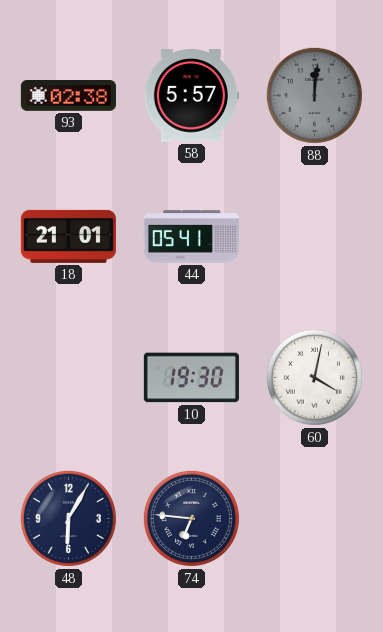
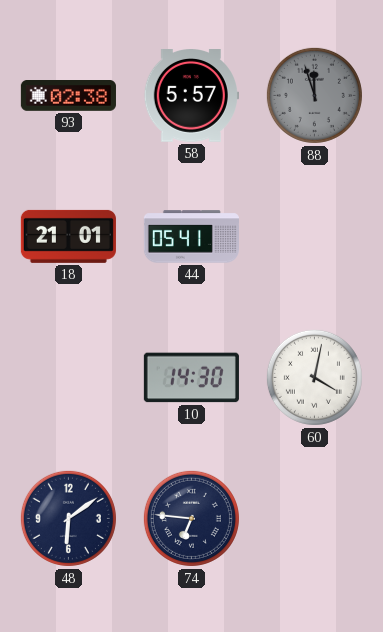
88: 12:01 -> 11:57
10: 19:30 -> 14:30
48: 6:05 -> 6:09
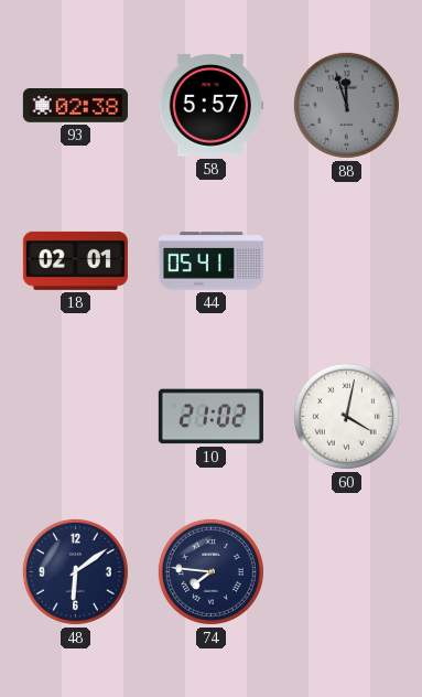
18: 21:01 -> 02:01
10: 14:30 -> 21:02
74: 6:46 -> 7:46
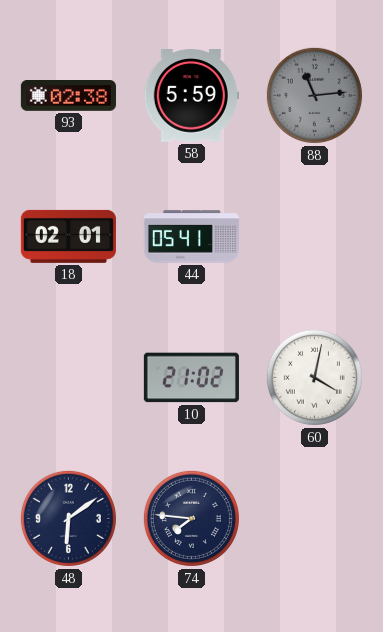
58: 5:57 -> 5:59
88: 11:57 -> 11:14
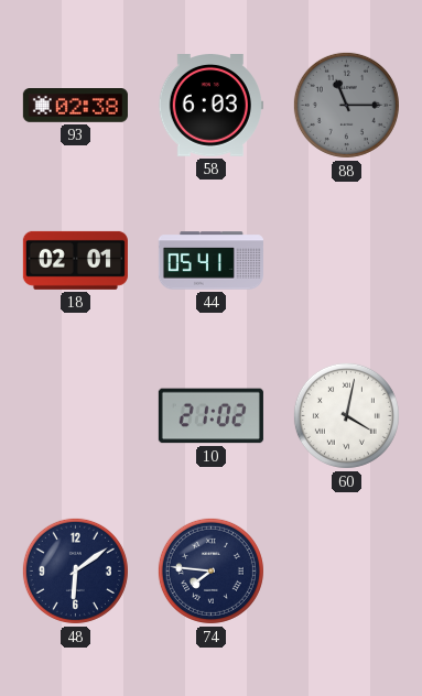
58: 5:59 -> 6:03
88: 11:14 -> 11:15
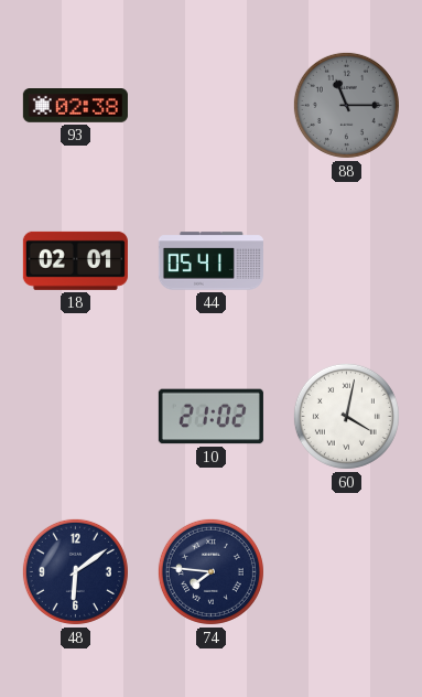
58: 6:03 -> none
